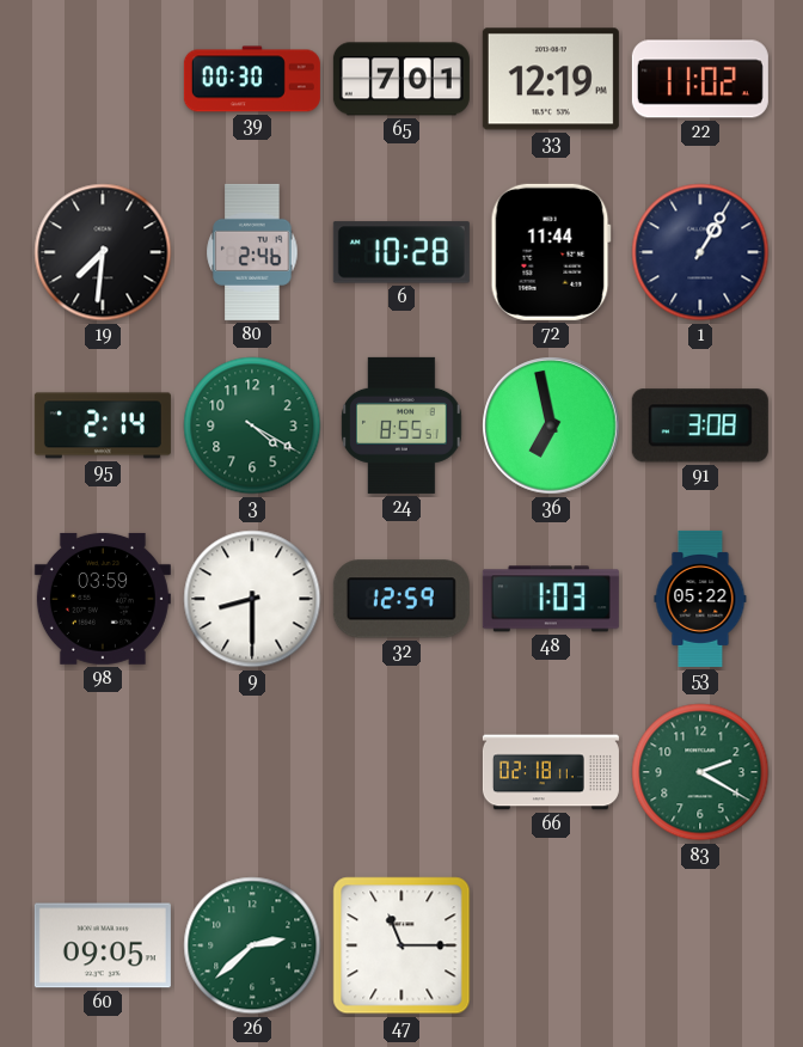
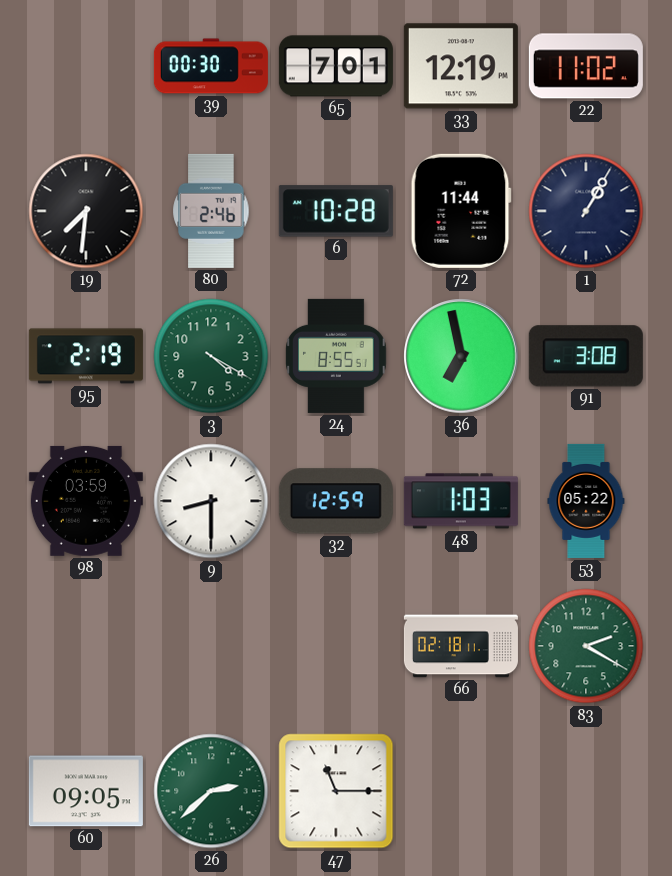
95: 2:14 -> 2:19
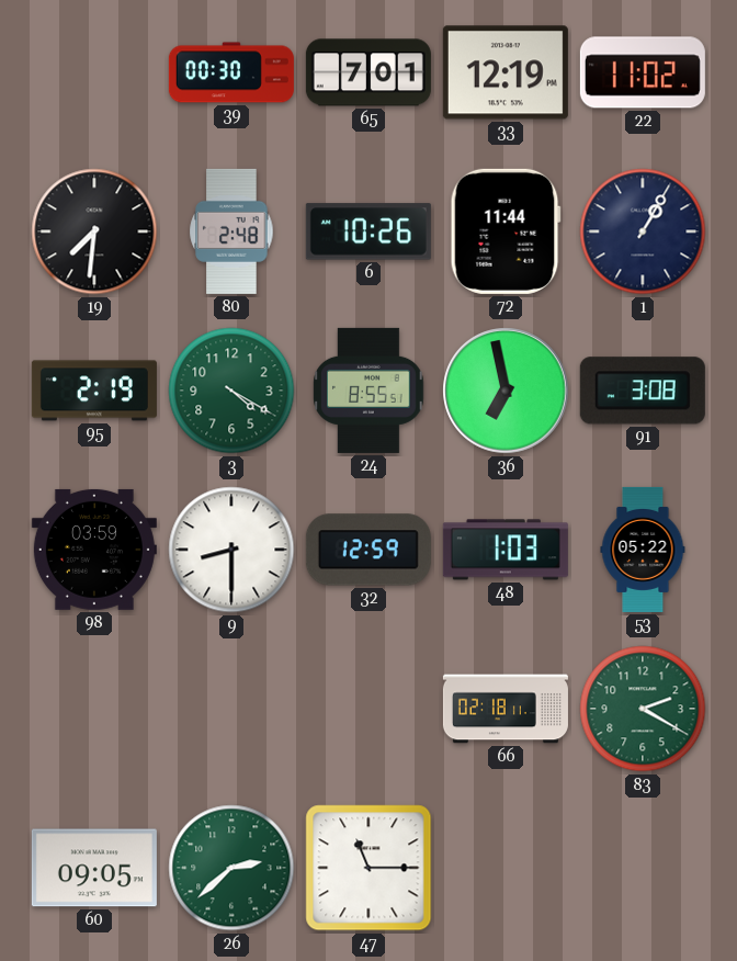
80: 2:46 -> 2:48
6: 10:28 -> 10:26
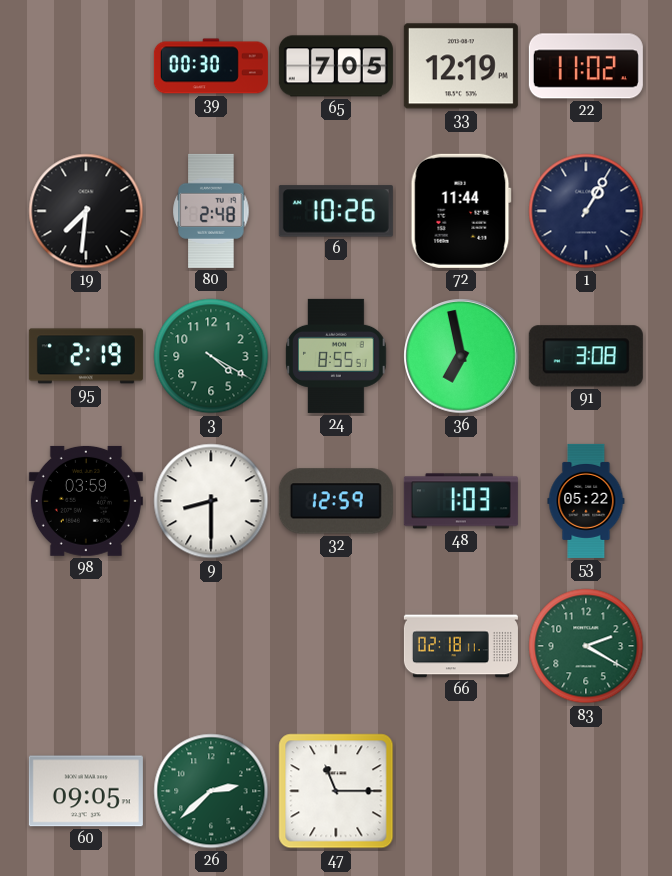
65: 7:01 -> 7:05
